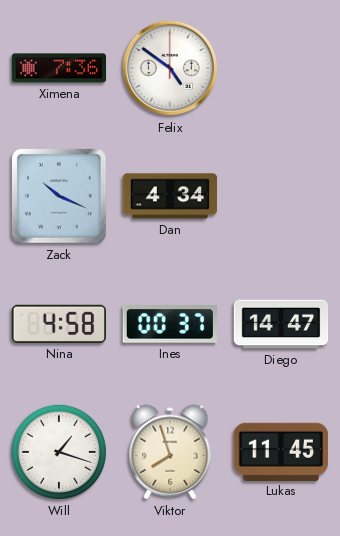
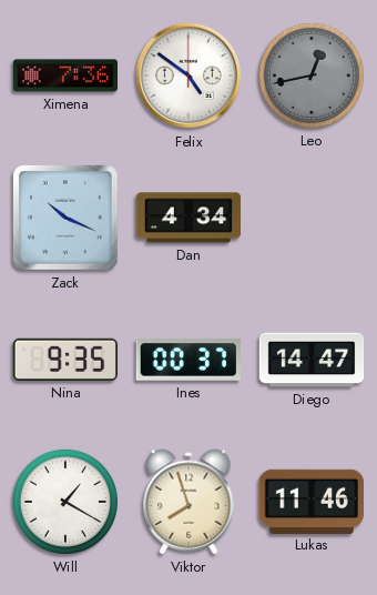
Leo: none -> 12:43
Nina: 4:58 -> 9:35
Will: 1:18 -> 1:20
Lukas: 11:45 -> 11:46
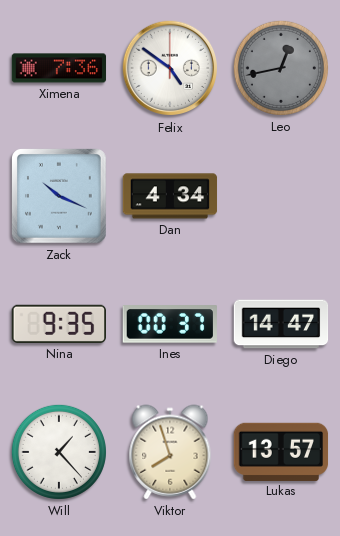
Will: 1:20 -> 1:23
Lukas: 11:46 -> 13:57
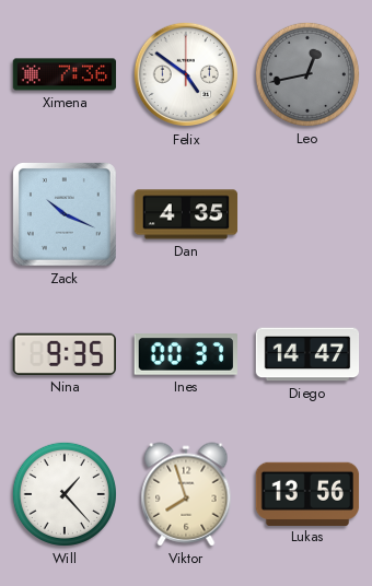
Dan: 4:34 -> 4:35
Lukas: 13:57 -> 13:56
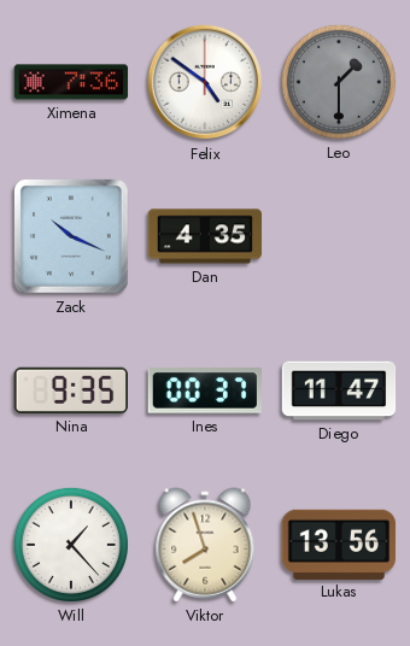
Leo: 12:43 -> 1:30
Diego: 14:47 -> 11:47
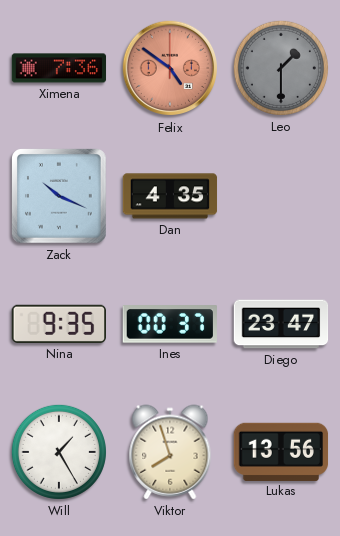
Felix dial: white -> salmon
Diego: 11:47 -> 23:47
Will: 1:23 -> 1:25
